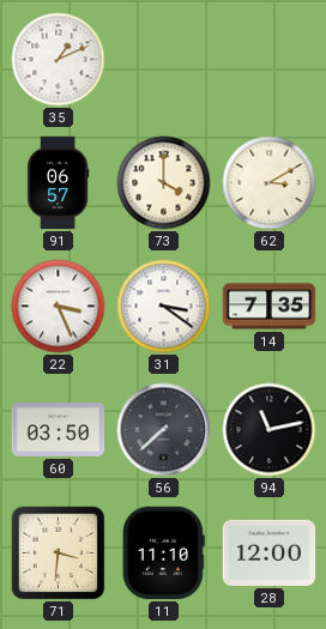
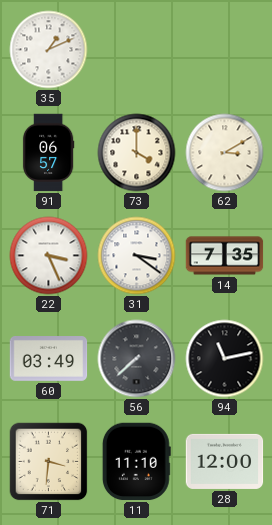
60: 03:50 -> 03:49
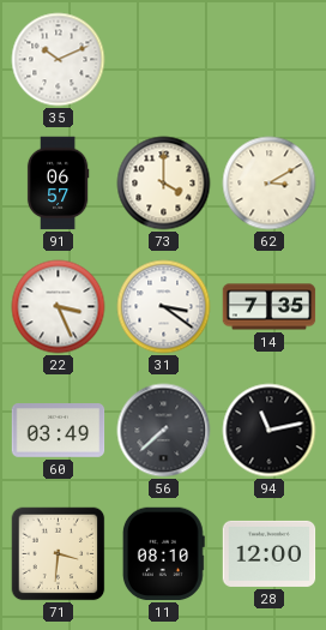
35: 1:11 -> 10:11
11: 11:10 -> 08:10
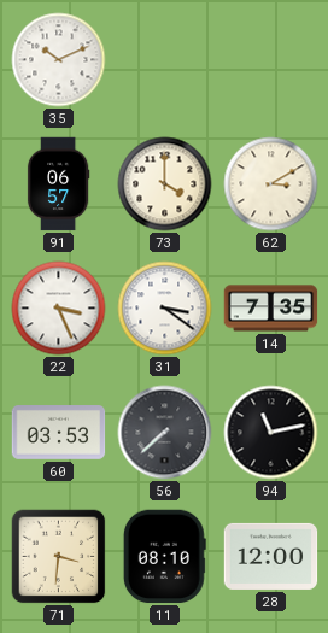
60: 03:49 -> 03:53
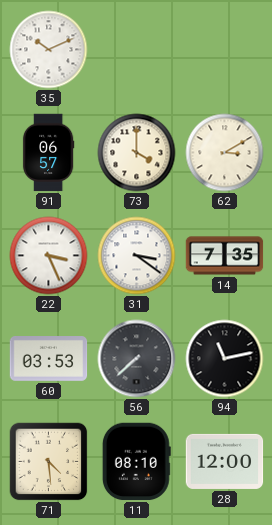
71: 3:31 -> 4:29
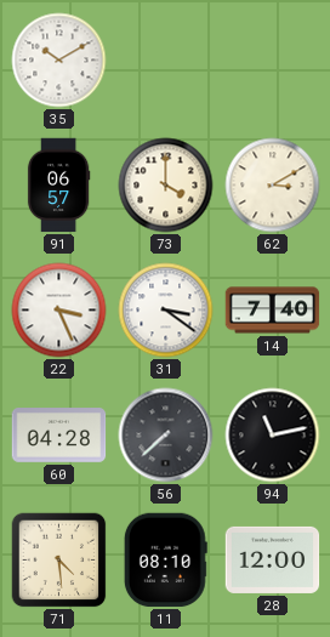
35: 10:11 -> 10:10
14: 7:35 -> 7:40
60: 03:53 -> 04:28
